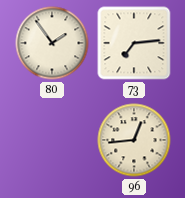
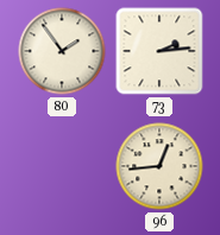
73: 7:14 -> 2:14
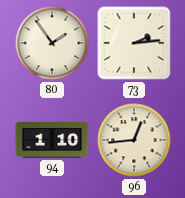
94: none -> 1:10
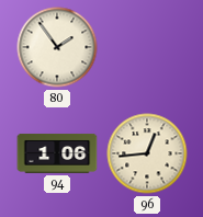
73: 2:14 -> none
94: 1:10 -> 1:06
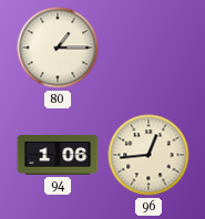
80: 1:54 -> 1:15
